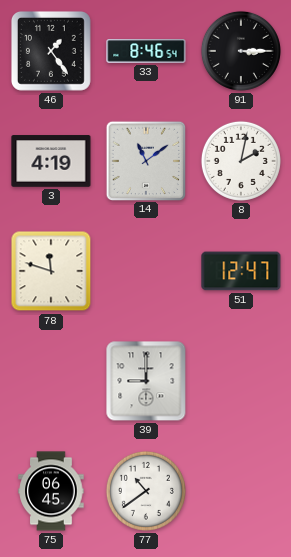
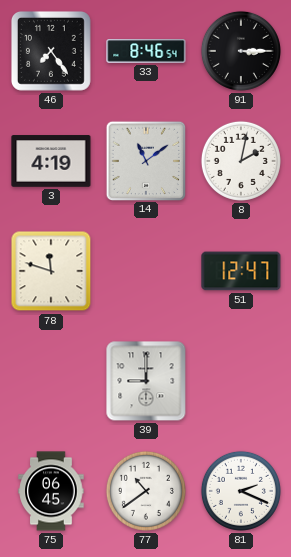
46: 1:24 -> 7:24
81: none -> 2:19
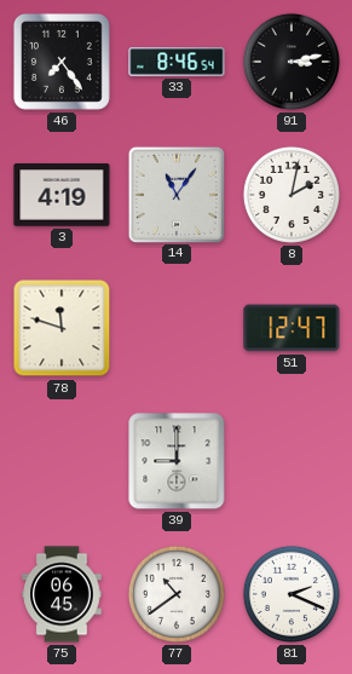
91: 3:15 -> 3:13
14: 11:09 -> 11:06
